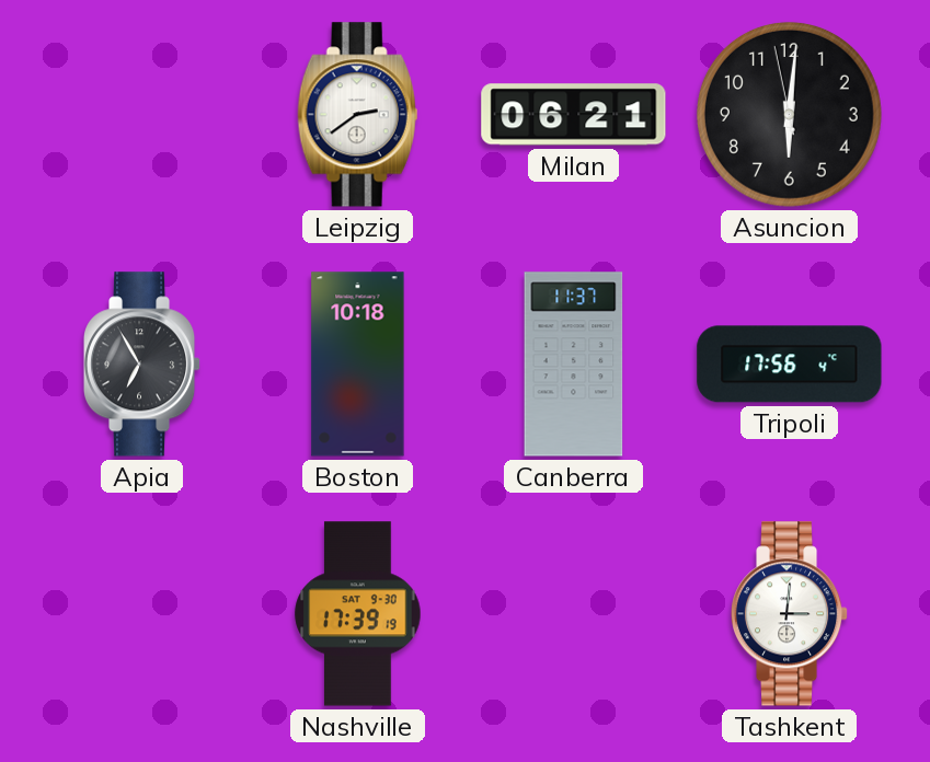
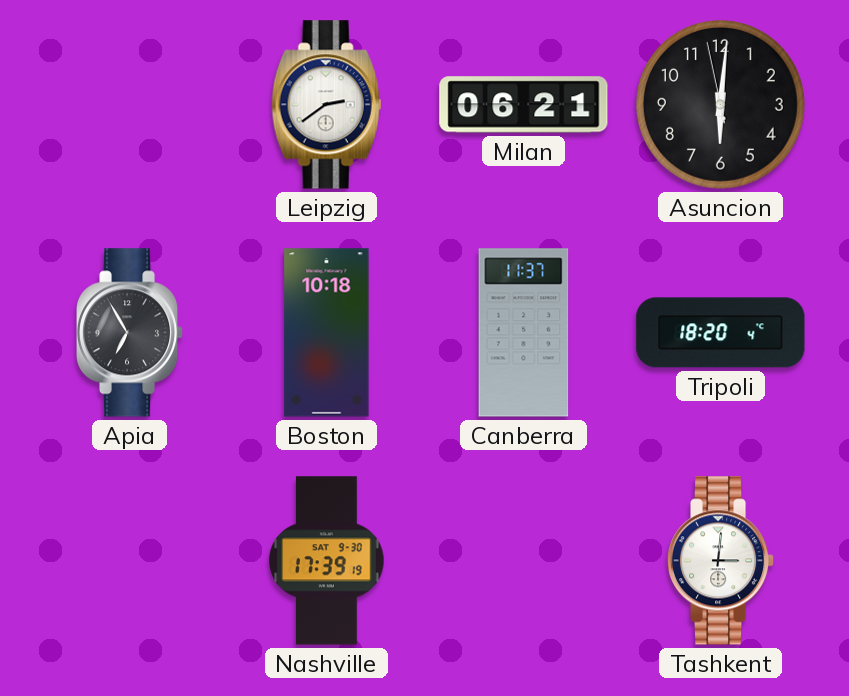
Tripoli: 17:56 -> 18:20
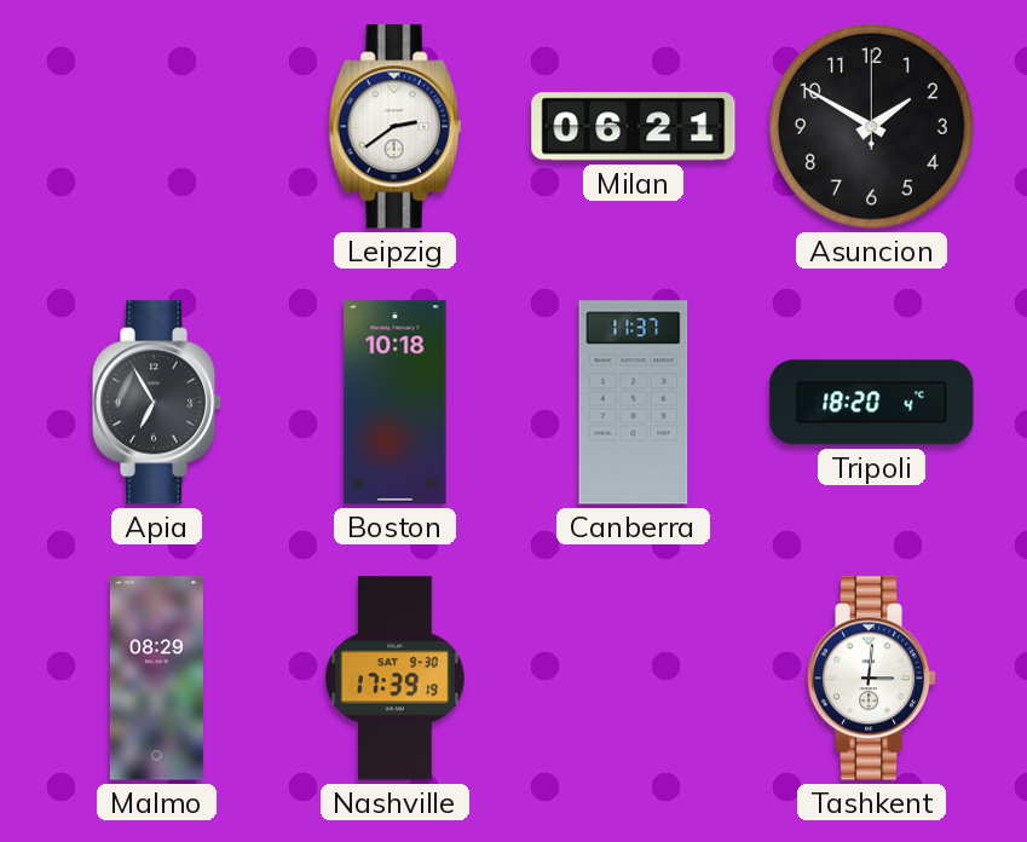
Asuncion: 6:00 -> 1:50
Malmo: none -> 08:29
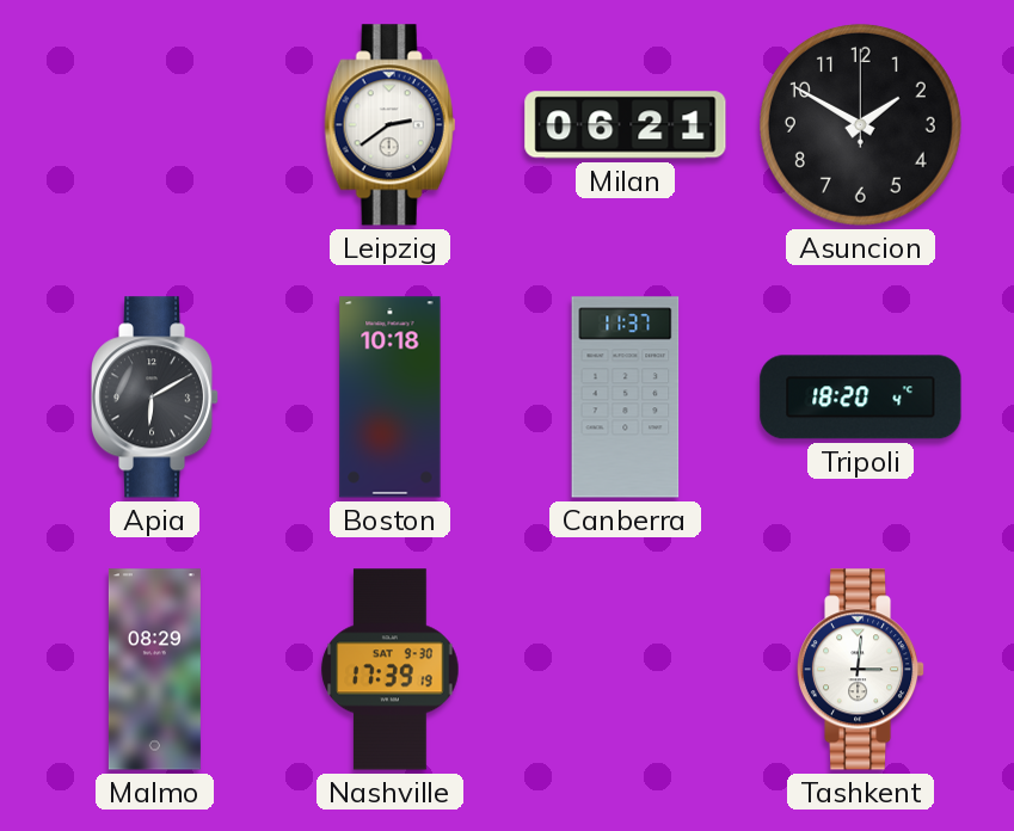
Apia: 6:55 -> 6:10
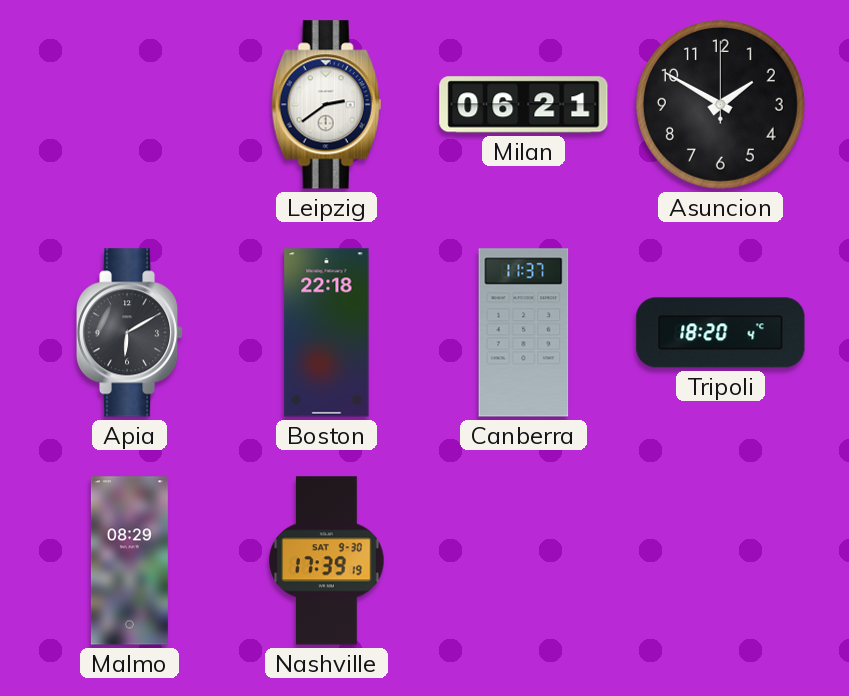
Boston: 10:18 -> 22:18
Tashkent: 3:01 -> none
